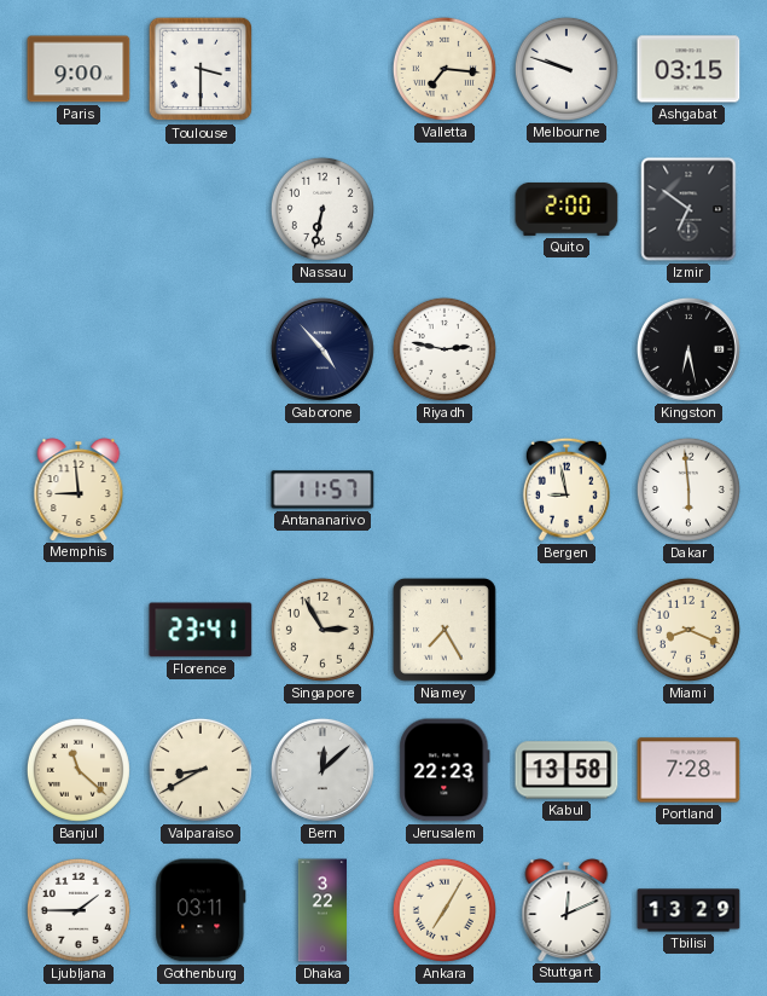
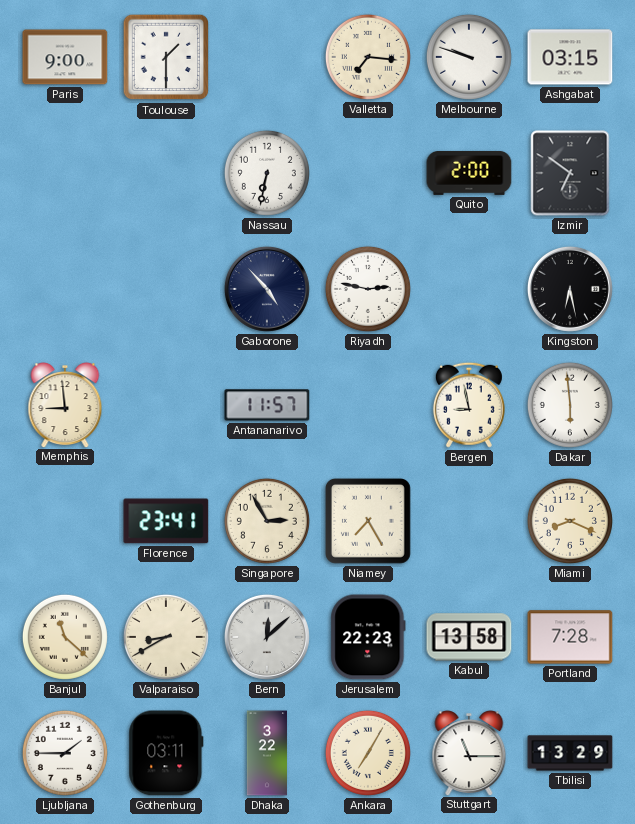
Toulouse: 3:30 -> 1:30
Stuttgart: 12:11 -> 11:15
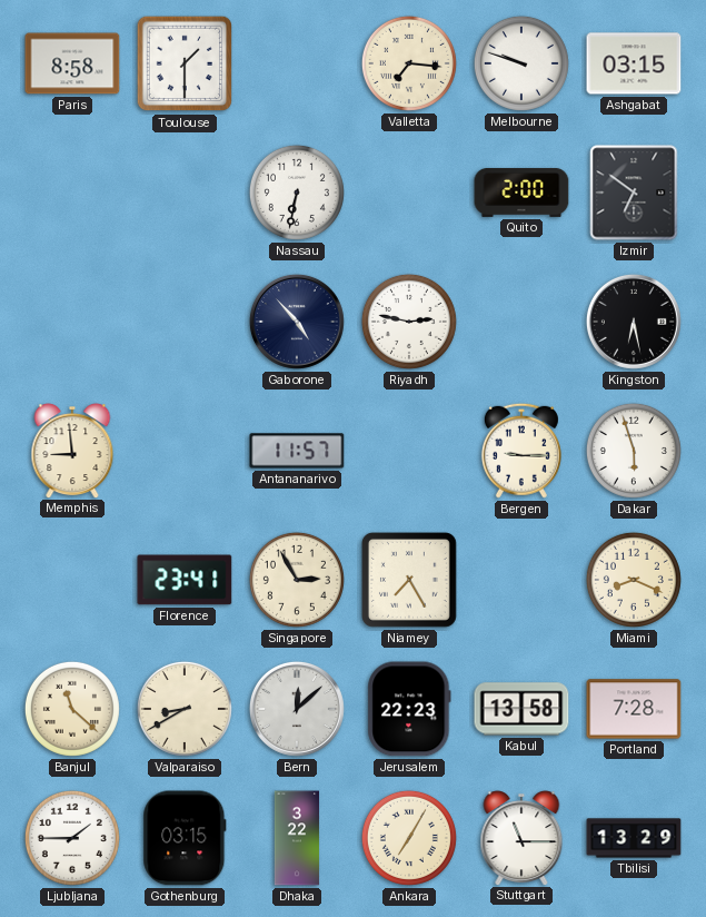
Paris: 9:00 -> 8:58
Bergen: 8:58 -> 9:15
Dakar: 5:59 -> 5:57
Gothenburg: 03:11 -> 03:15
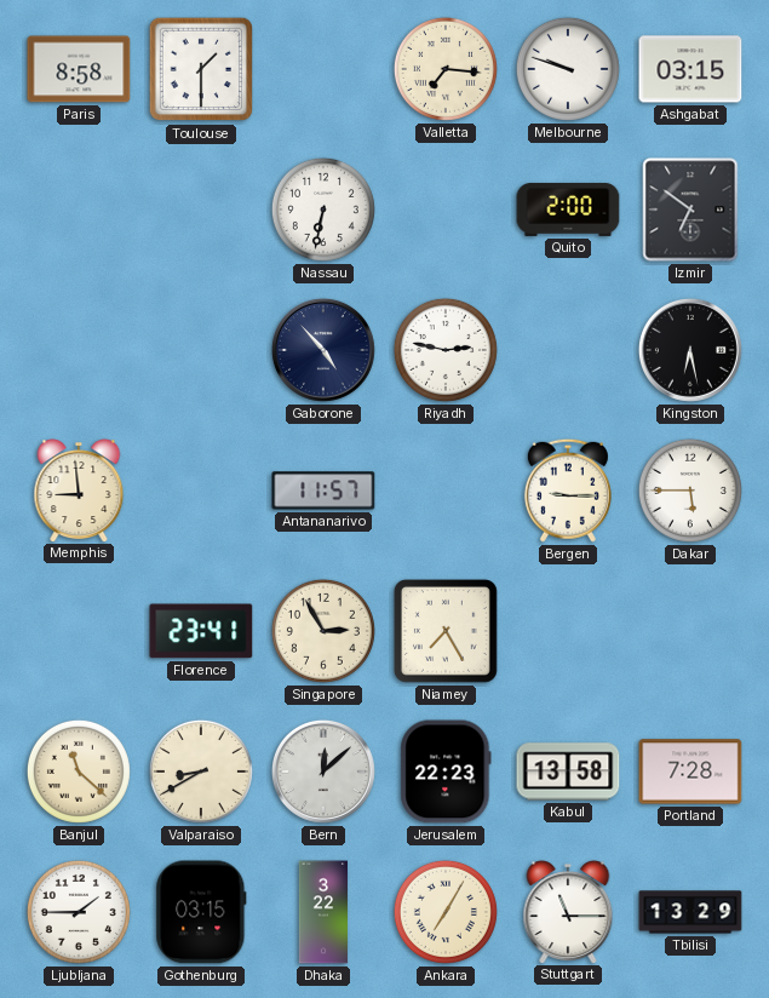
Dakar: 5:57 -> 5:45
Miami: 8:19 -> none
